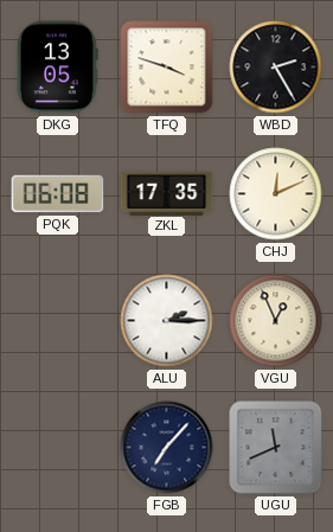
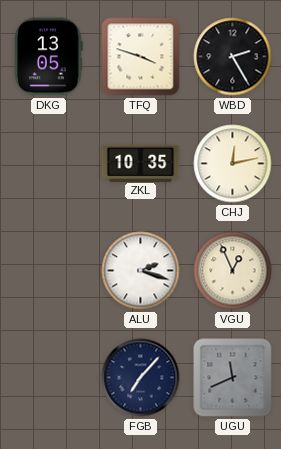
PQK: 06:08 -> none
ZKL: 17:35 -> 10:35
CHJ: 12:11 -> 12:13
ALU: 2:15 -> 2:18
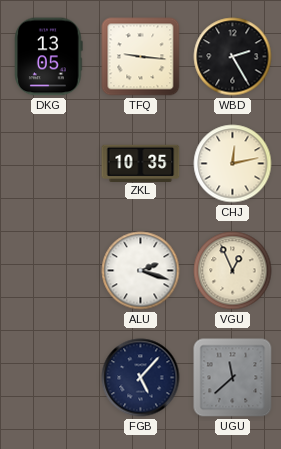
TFQ: 3:48 -> 9:16
FGB: 7:07 -> 5:07
UGU: 11:41 -> 11:38
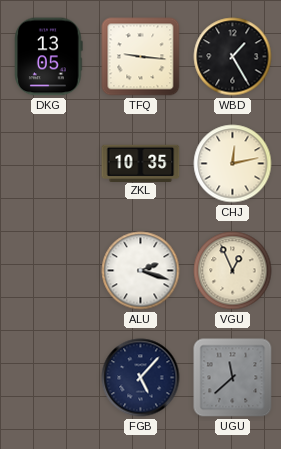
WBD: 2:25 -> 1:25
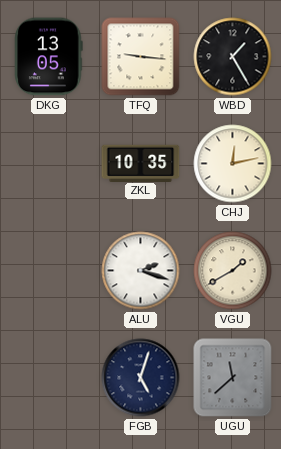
VGU: 12:56 -> 1:40
FGB: 5:07 -> 5:03
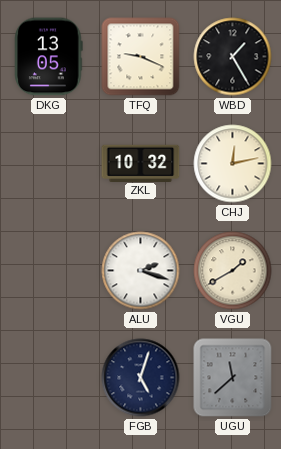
TFQ: 9:16 -> 9:19
ZKL: 10:35 -> 10:32
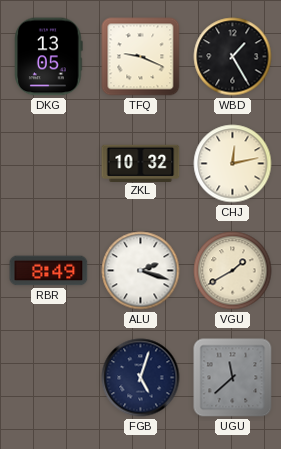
RBR: none -> 8:49
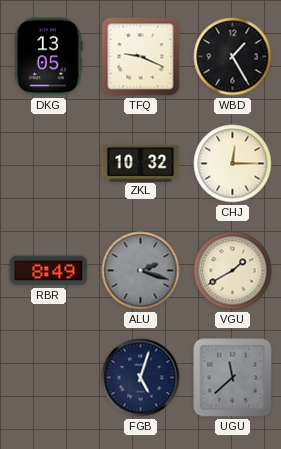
CHJ: 12:13 -> 12:15
ALU dial: white -> grey
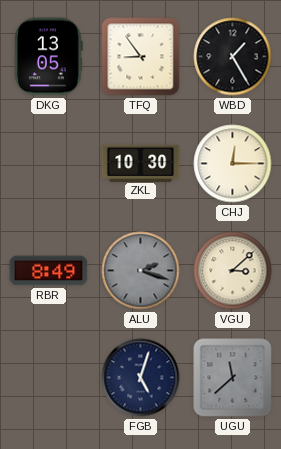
TFQ: 9:19 -> 8:54
ZKL: 10:32 -> 10:30
VGU: 1:40 -> 3:08
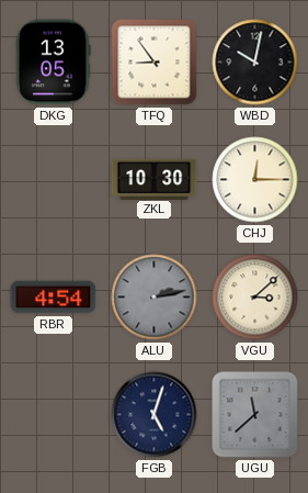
WBD: 1:25 -> 10:02
RBR: 8:49 -> 4:54
ALU: 2:18 -> 2:13
